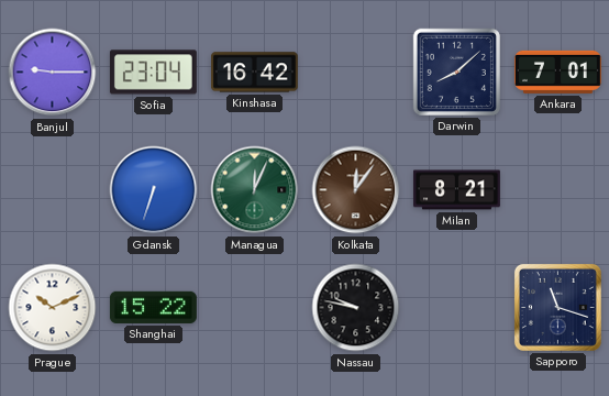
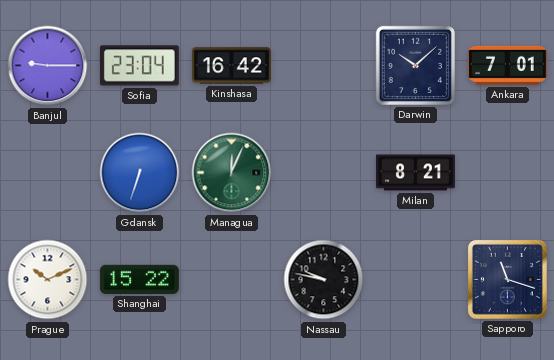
Darwin: 8:08 -> 10:08
Kolkata: 12:06 -> none
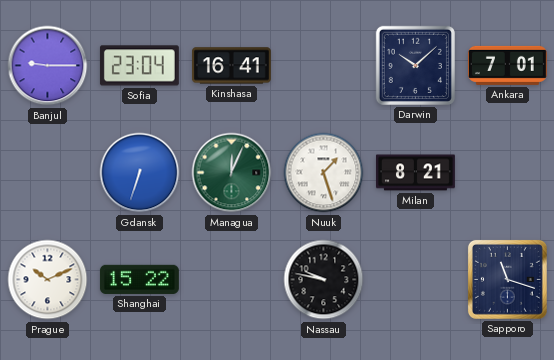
Kinshasa: 16:42 -> 16:41
Nuuk: none -> 1:27
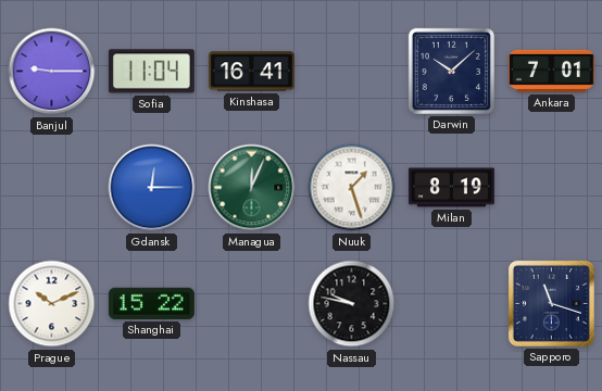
Sofia: 23:04 -> 11:04
Gdansk: 6:33 -> 12:15
Milan: 8:21 -> 8:19
